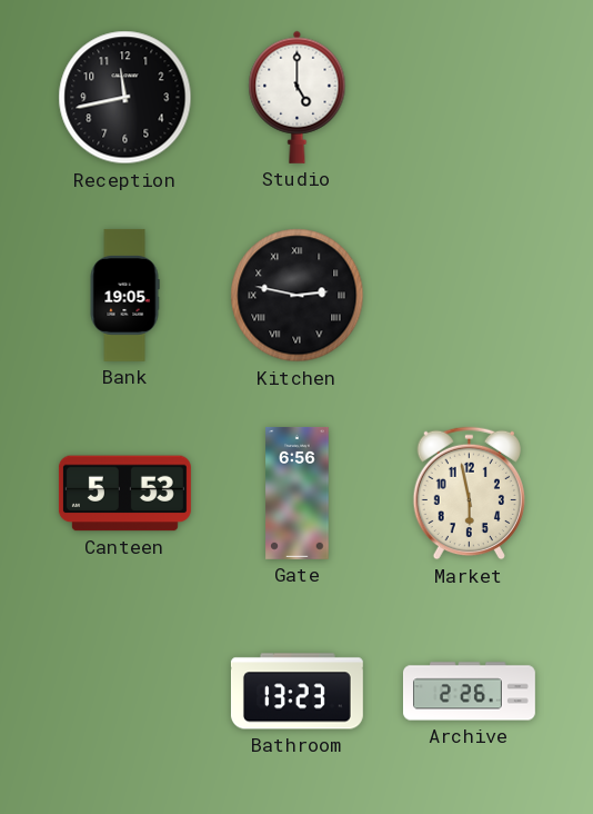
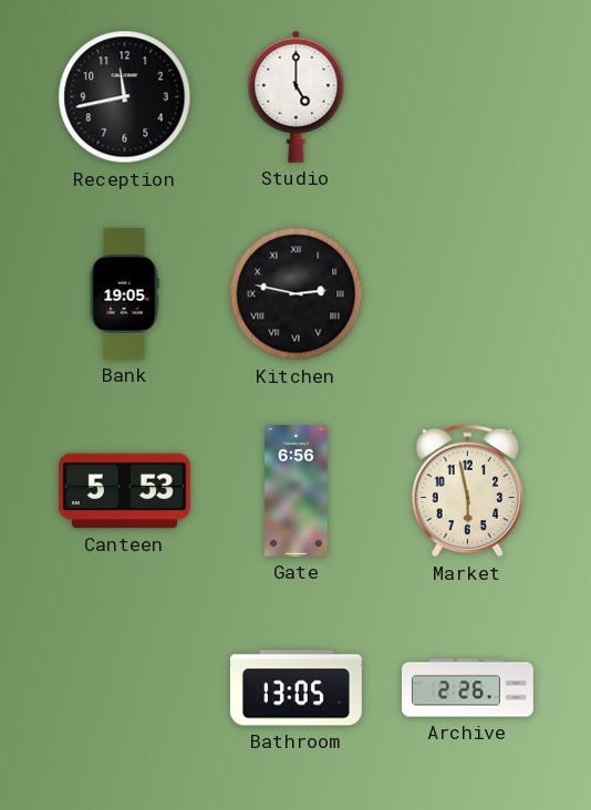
Bathroom: 13:23 -> 13:05
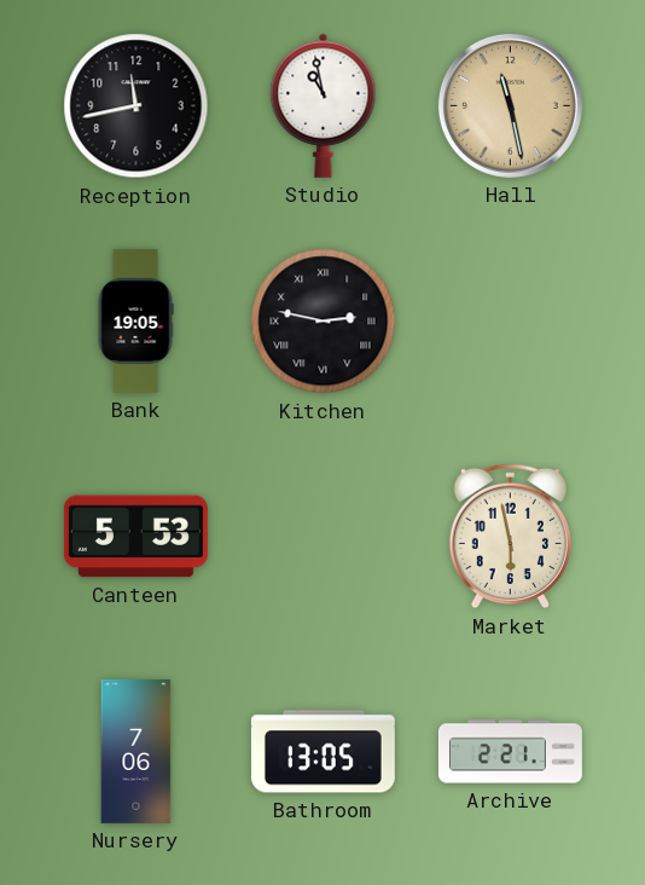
Studio: 5:00 -> 10:58
Hall: none -> 11:28
Gate: 6:56 -> none
Nursery: none -> 7:06
Archive: 2:26 -> 2:21
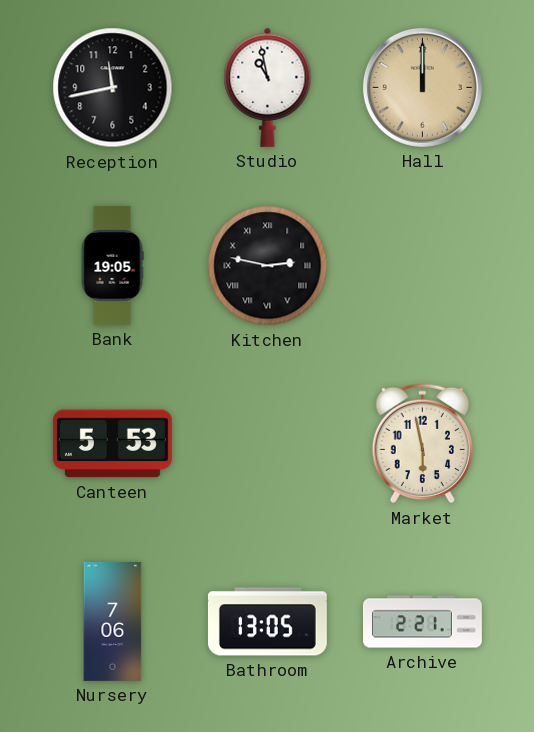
Hall: 11:28 -> 12:00
